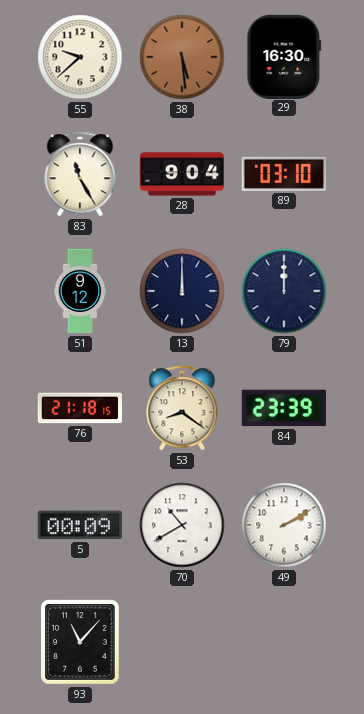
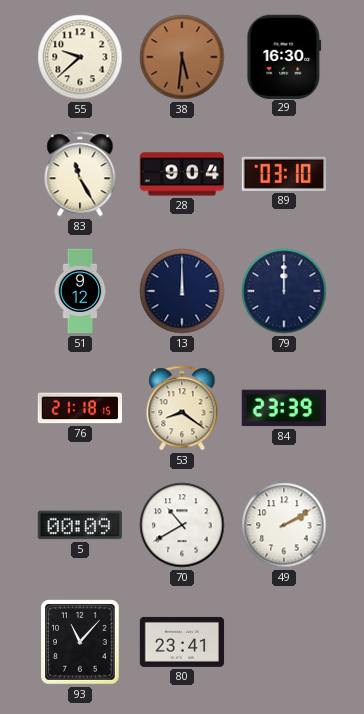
38: 5:29 -> 5:31
80: none -> 23:41
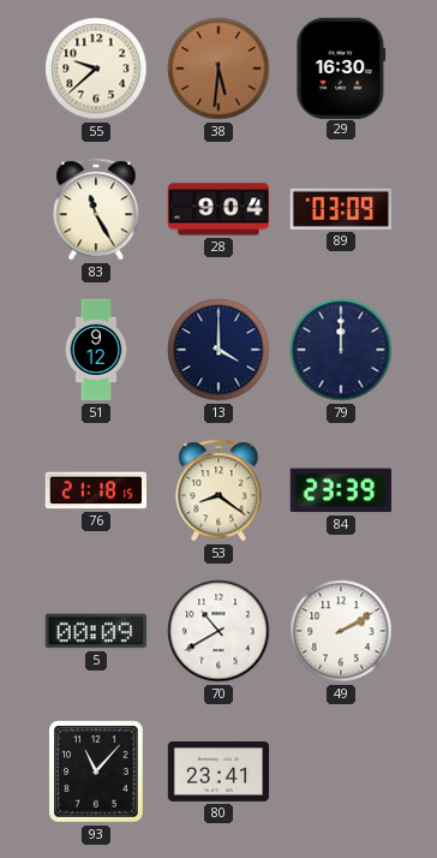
89: 03:10 -> 03:09
13: 12:00 -> 4:00
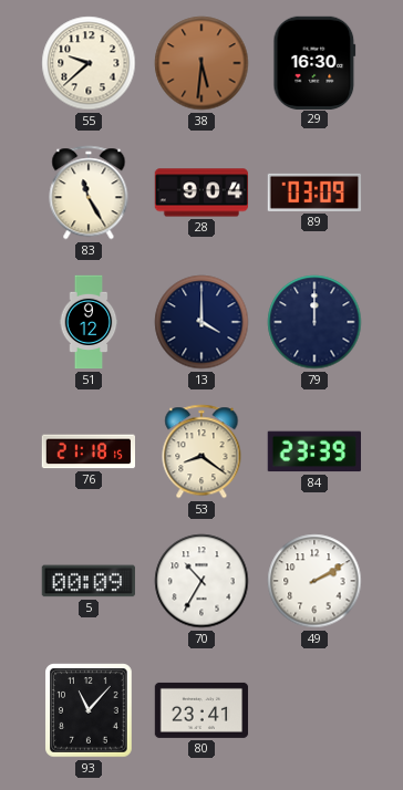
70: 10:40 -> 10:35
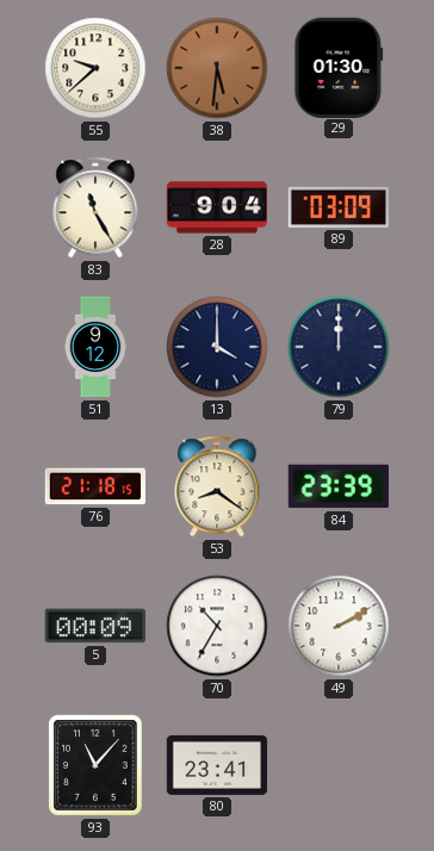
29: 16:30 -> 01:30
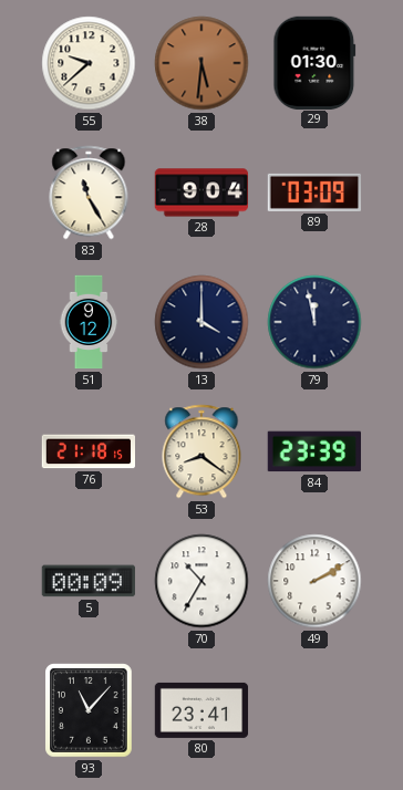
79: 12:00 -> 11:58
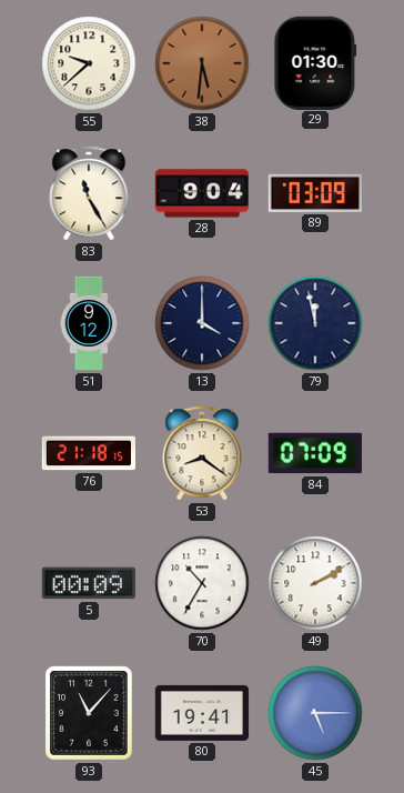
84: 23:39 -> 07:09
80: 23:41 -> 19:41
45: none -> 5:15
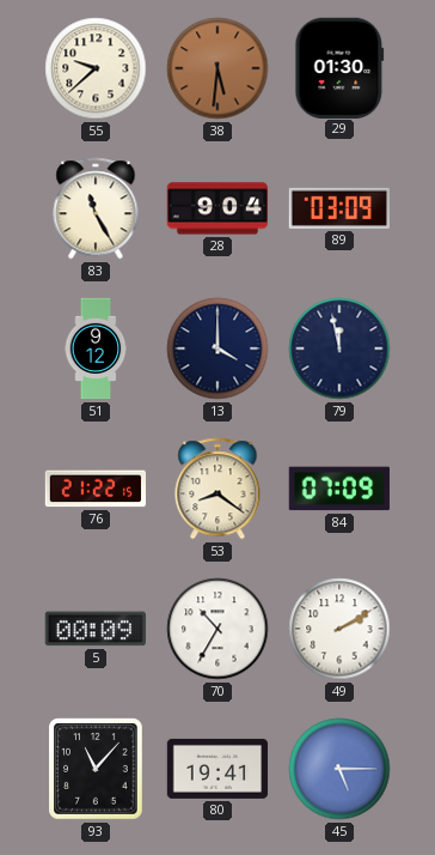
76: 21:18 -> 21:22
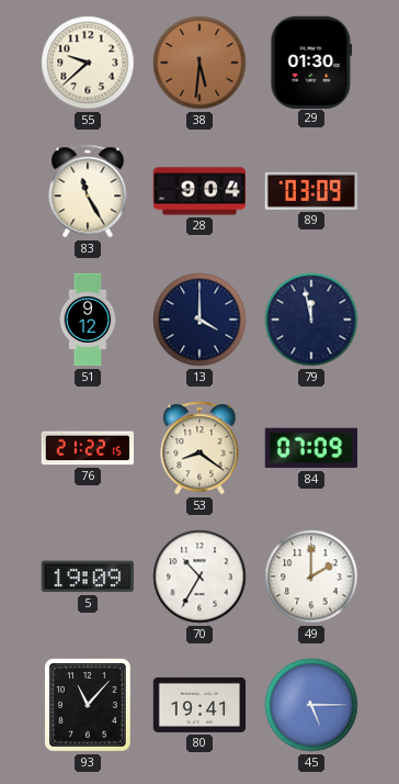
5: 00:09 -> 19:09
49: 2:10 -> 2:00
